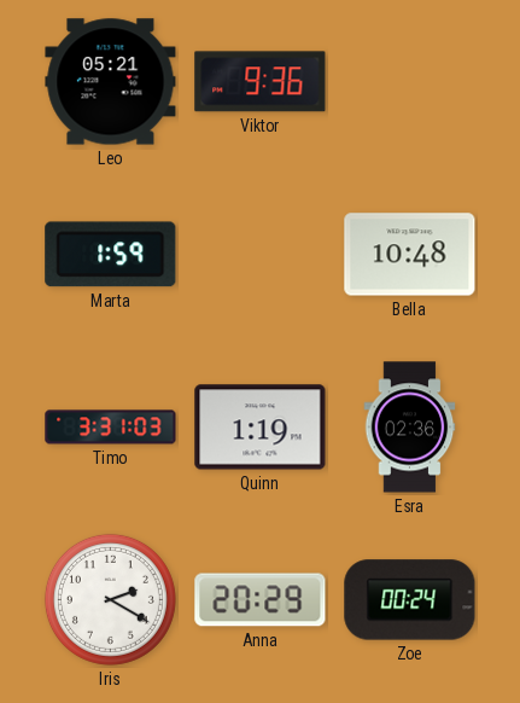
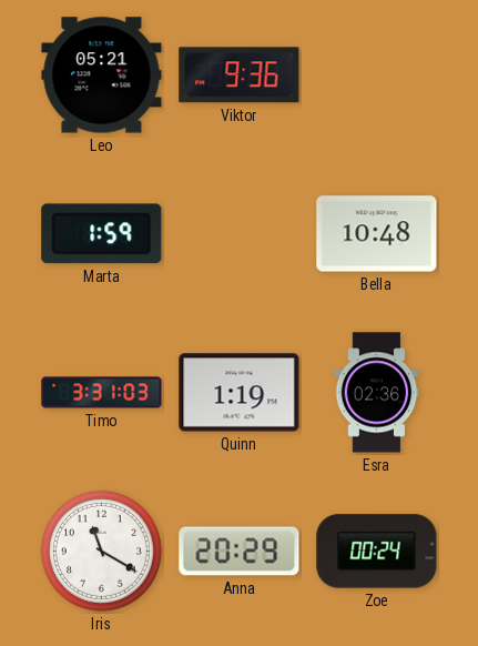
Iris: 2:20 -> 11:20
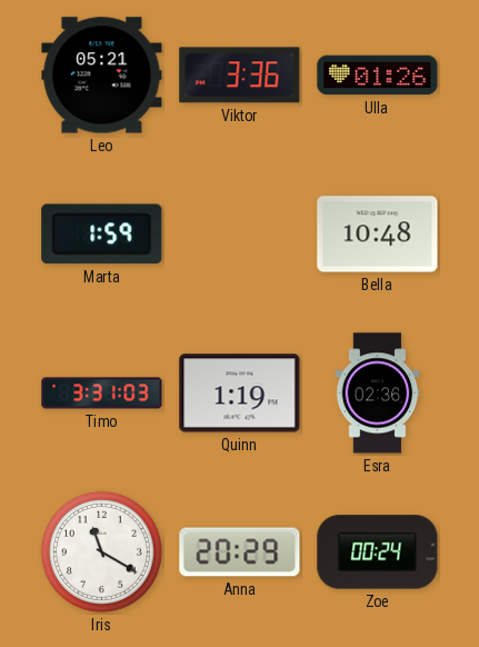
Viktor: 9:36 -> 3:36
Ulla: none -> 01:26
